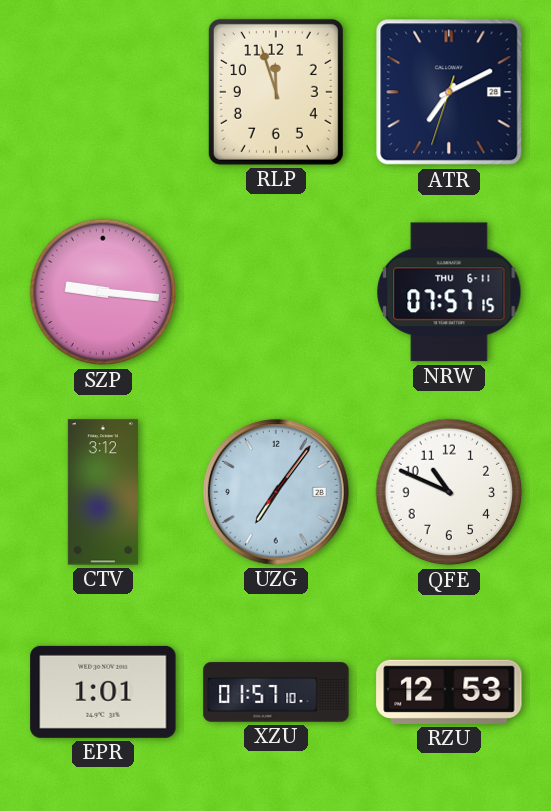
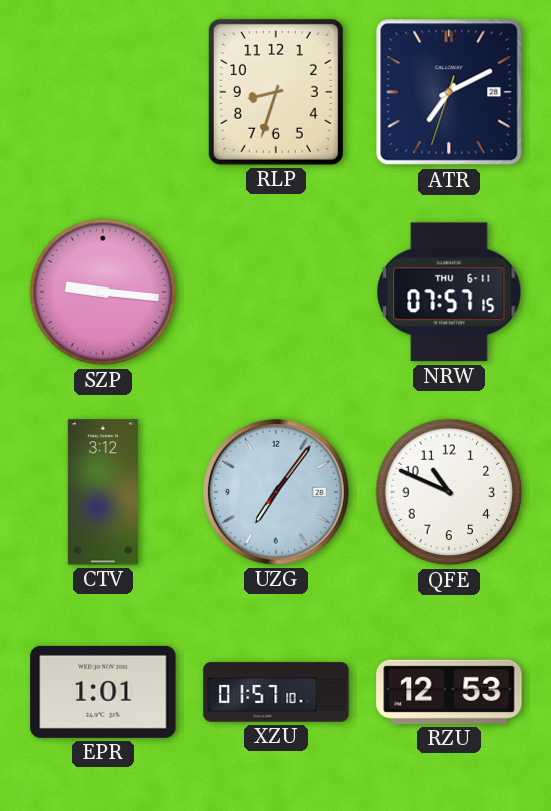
RLP: 11:57 -> 8:33
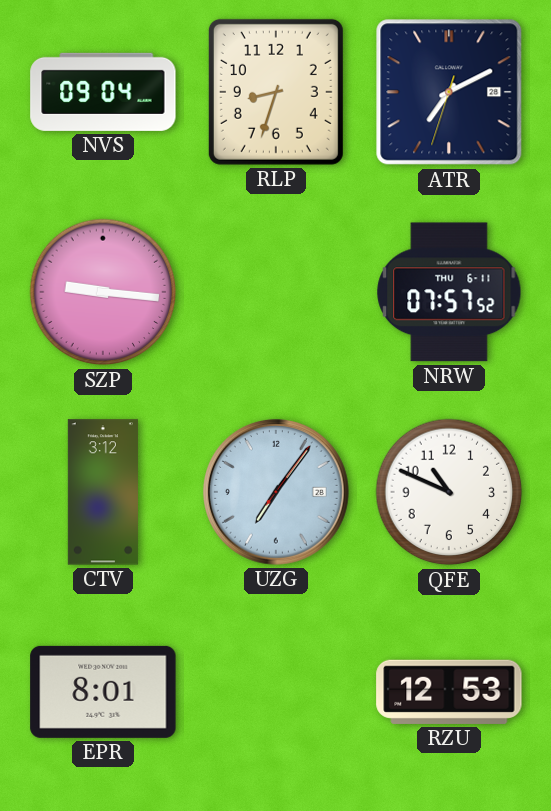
NVS: none -> 09:04
NRW: 07:57:15 -> 07:57:52
EPR: 1:01 -> 8:01
XZU: 01:57 -> none
